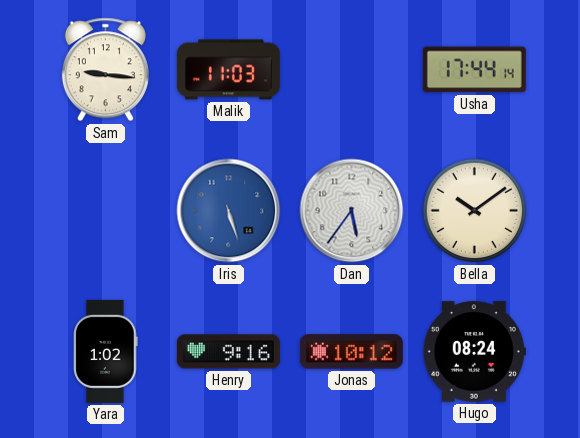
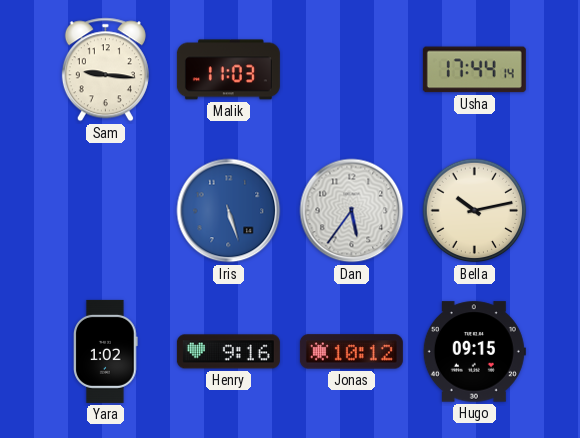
Bella: 10:09 -> 10:13
Hugo: 08:24 -> 09:15
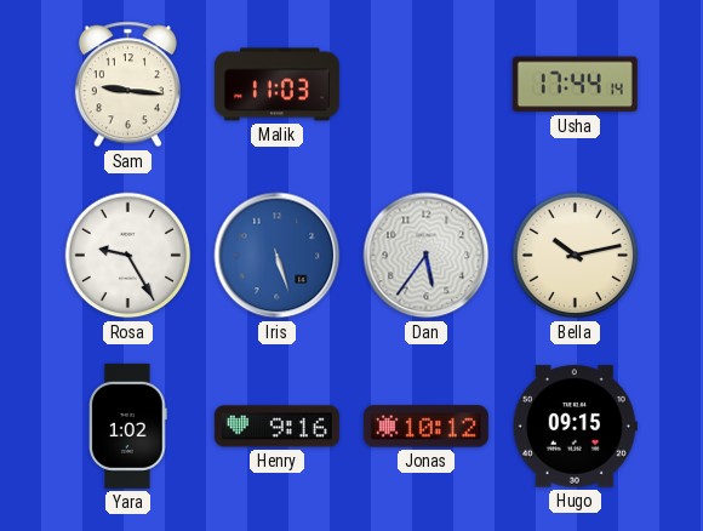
Rosa: none -> 9:25
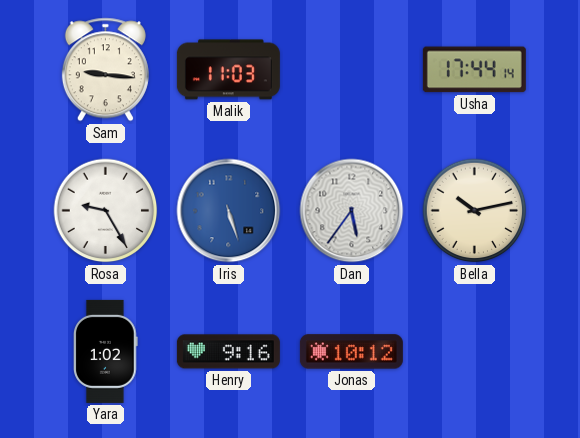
Hugo: 09:15 -> none
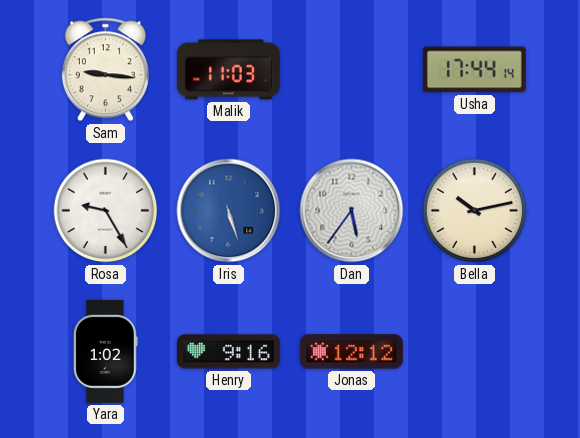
Jonas: 10:12 -> 12:12
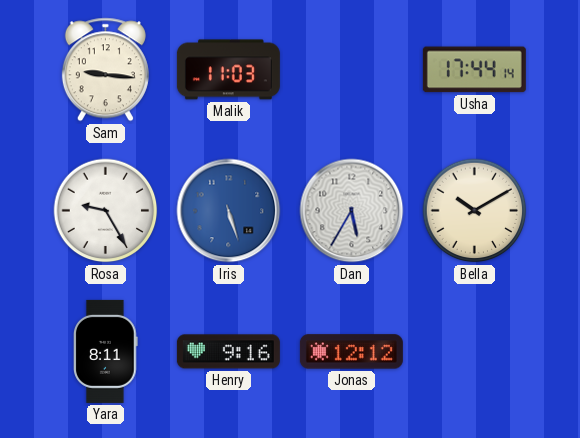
Dan: 5:36 -> 5:35
Bella: 10:13 -> 10:10
Yara: 1:02 -> 8:11
